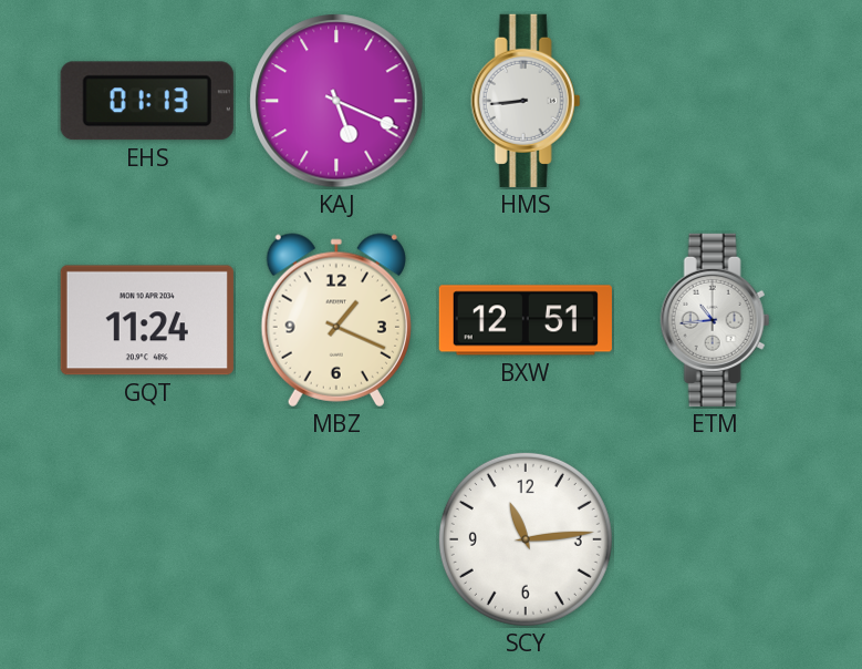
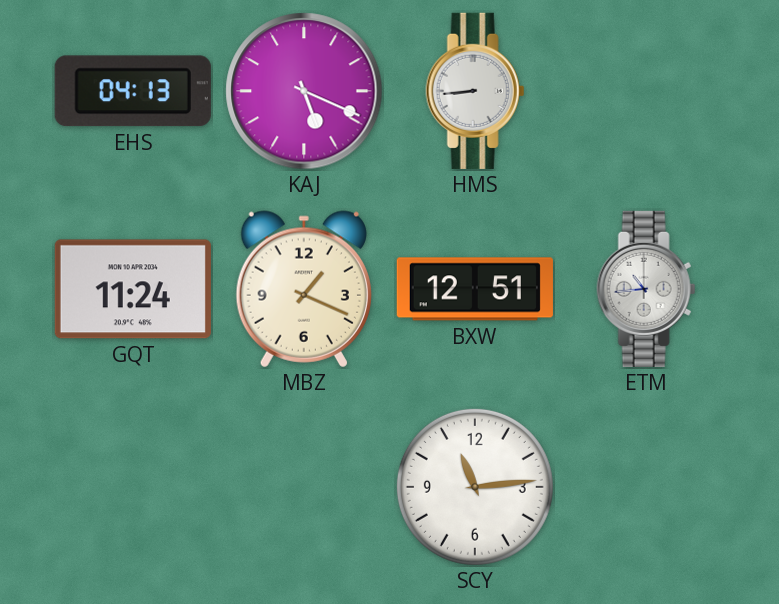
EHS: 01:13 -> 04:13
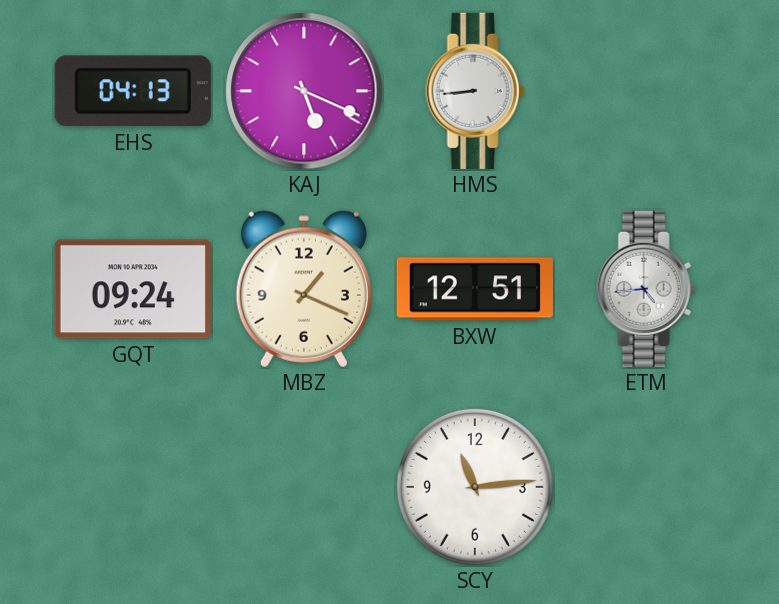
GQT: 11:24 -> 09:24
ETM: 10:44 -> 4:44
